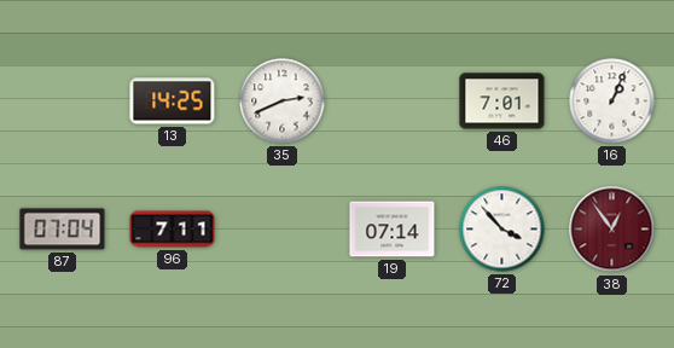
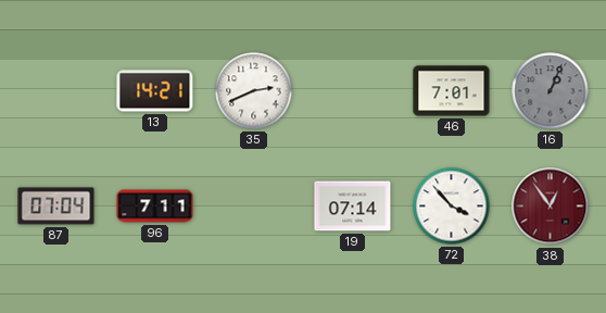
13: 14:25 -> 14:21
16 dial: white -> grey
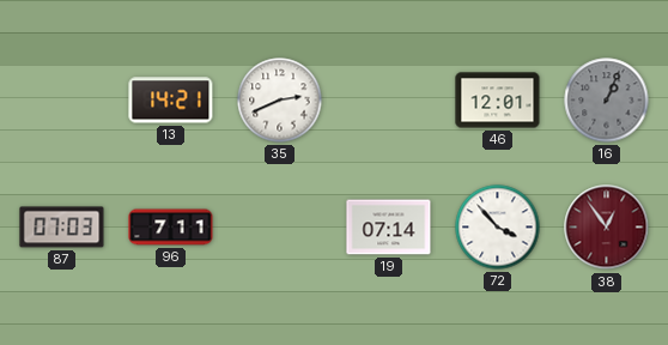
46: 7:01 -> 12:01
87: 07:04 -> 07:03
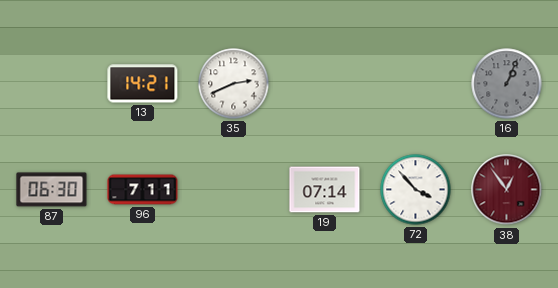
46: 12:01 -> none
87: 07:03 -> 06:30
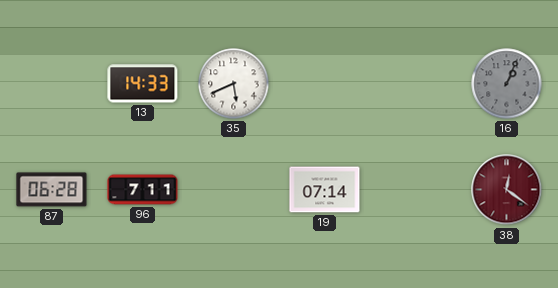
13: 14:21 -> 14:33
35: 2:41 -> 5:41
87: 06:30 -> 06:28
72: 3:53 -> none
38: 12:54 -> 12:21
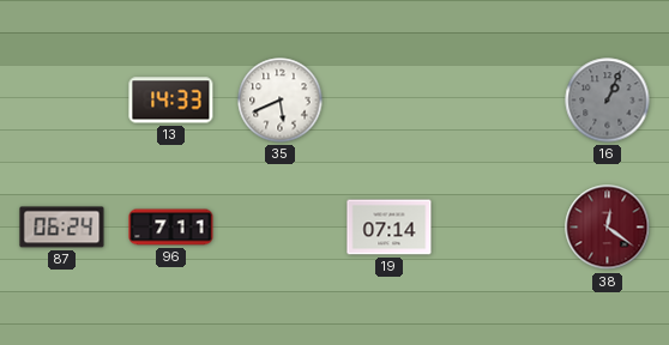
87: 06:28 -> 06:24
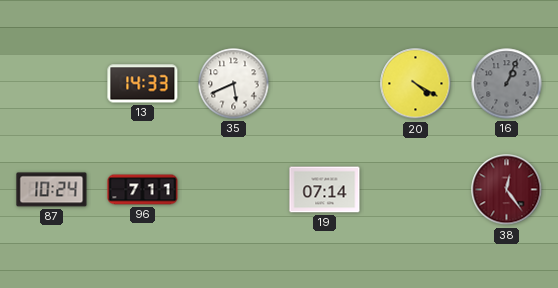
20: none -> 4:20
87: 06:24 -> 10:24
38: 12:21 -> 12:24
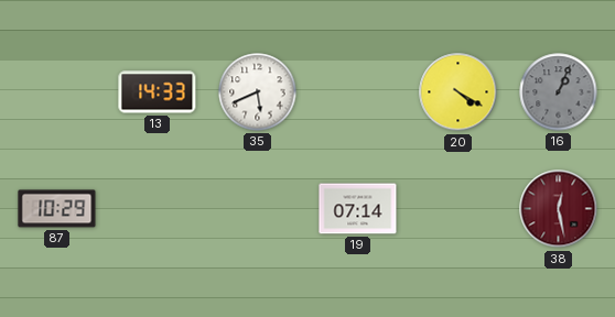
87: 10:24 -> 10:29
96: 7:11 -> none
38: 12:24 -> 12:28
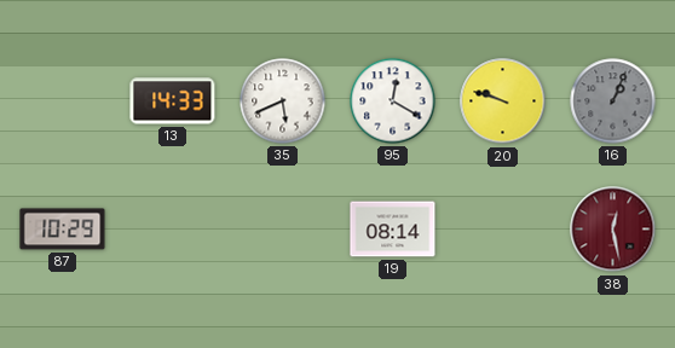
95: none -> 12:20
20: 4:20 -> 9:48
19: 07:14 -> 08:14
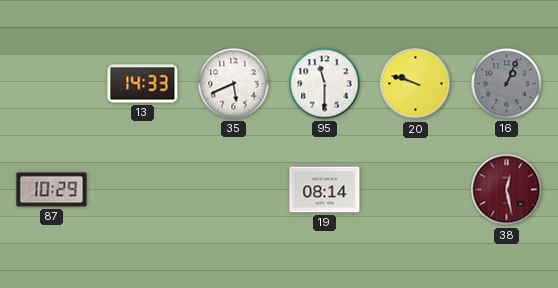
95: 12:20 -> 11:30
